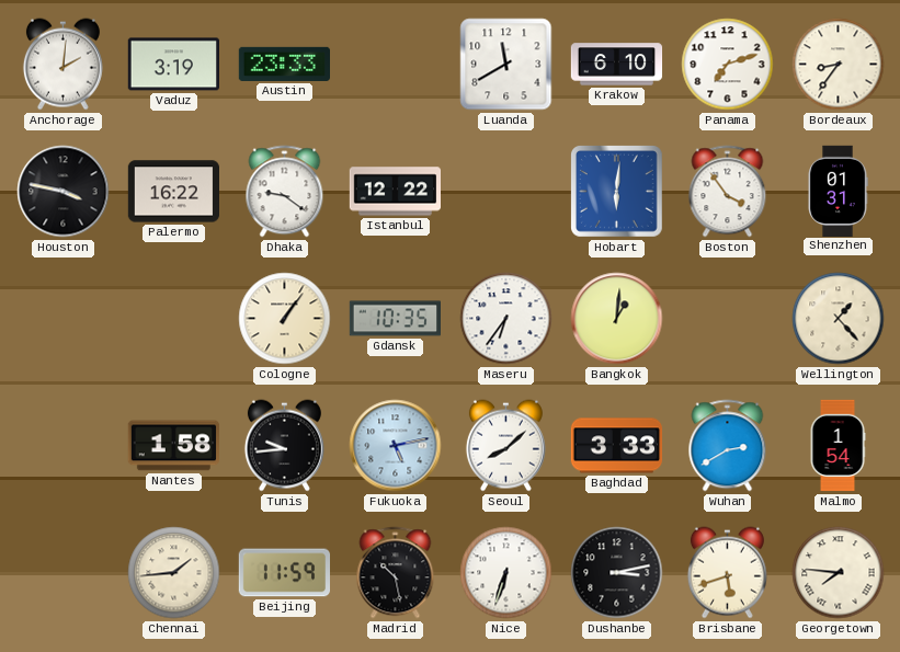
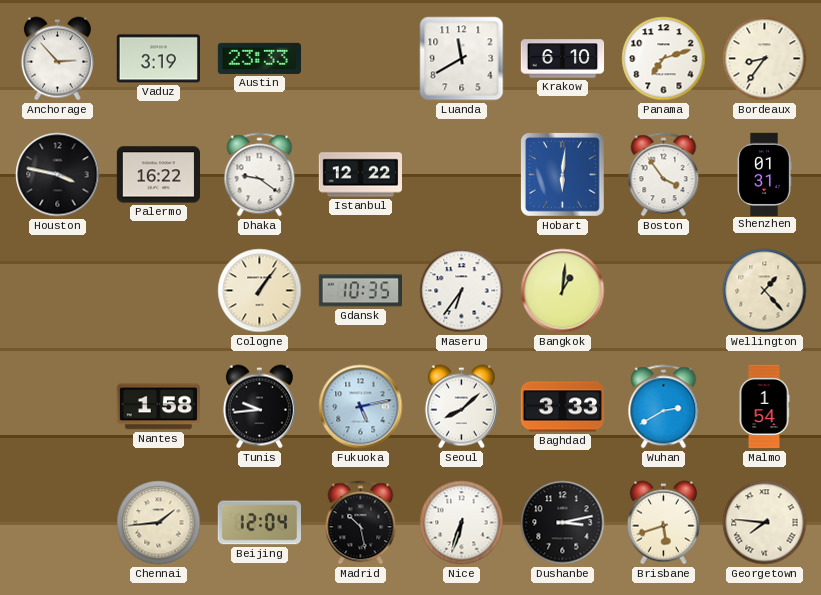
Anchorage: 2:01 -> 2:53
Beijing: 11:59 -> 12:04
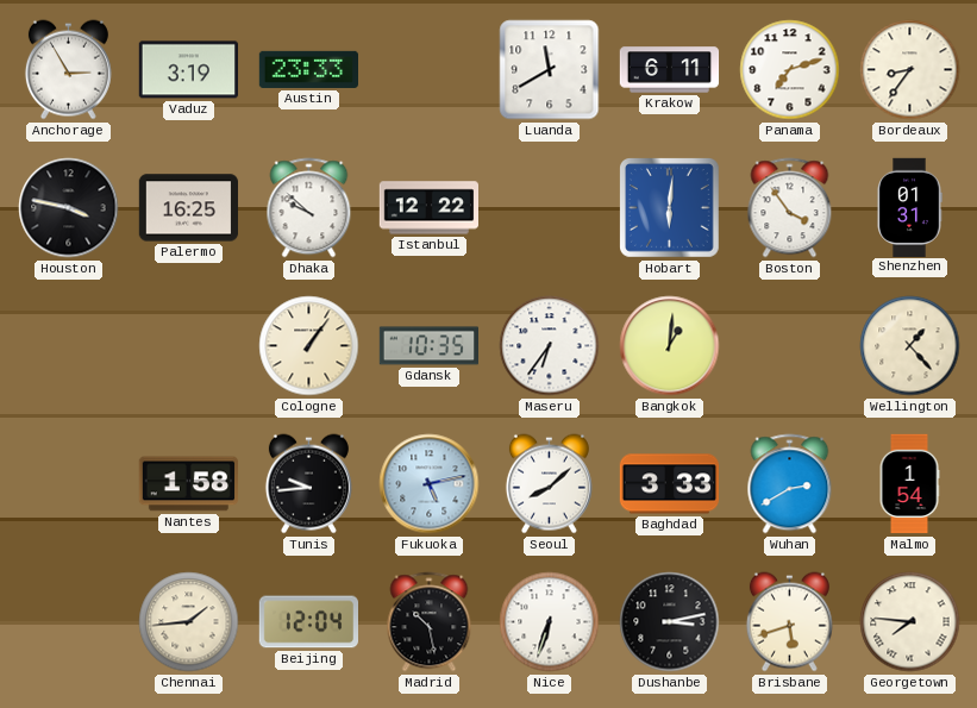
Anchorage: 2:53 -> 2:55
Krakow: 6:10 -> 6:11
Palermo: 16:22 -> 16:25
Dhaka: 9:21 -> 9:52
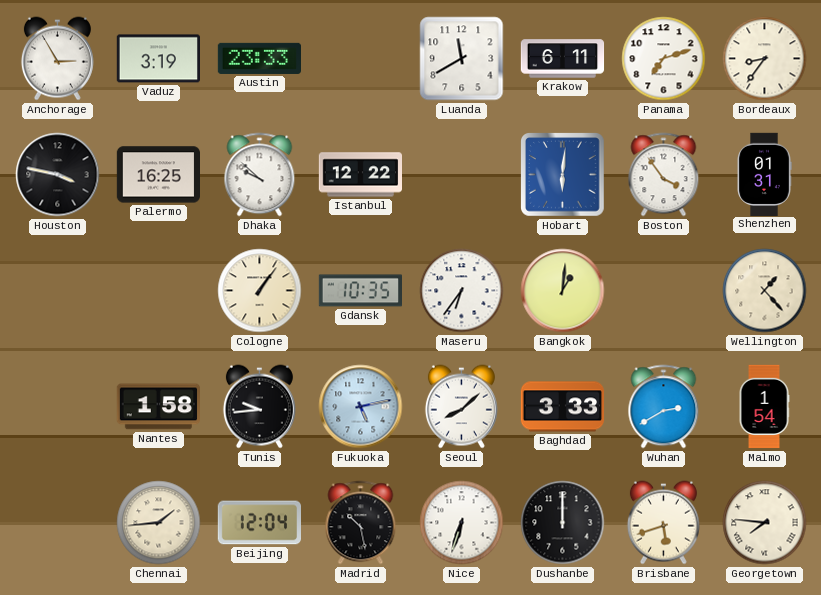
Dushanbe: 3:13 -> 12:00
